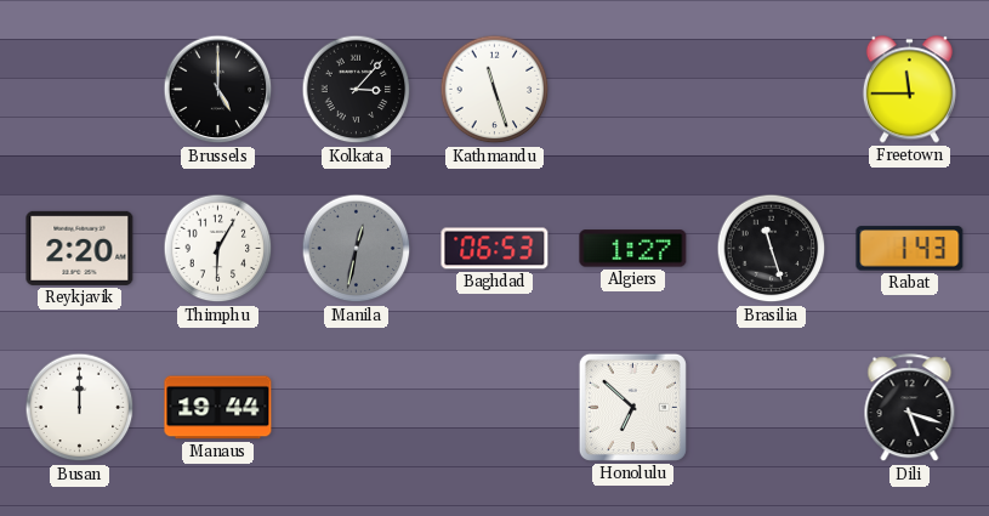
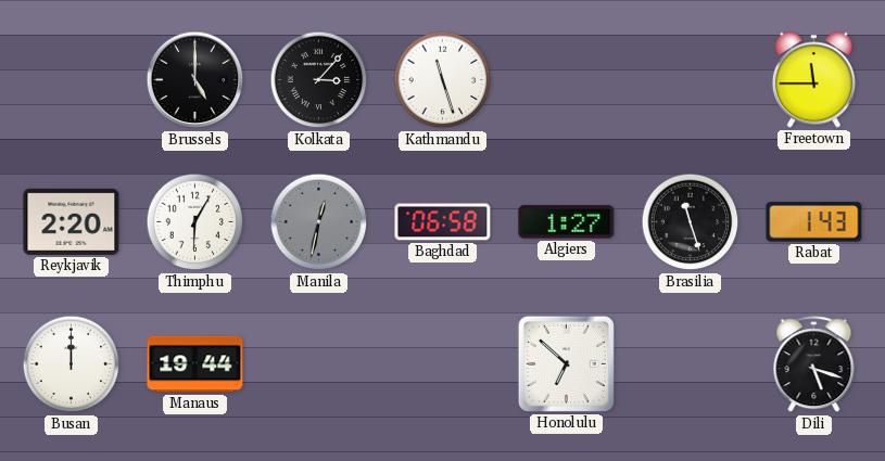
Baghdad: 06:53 -> 06:58
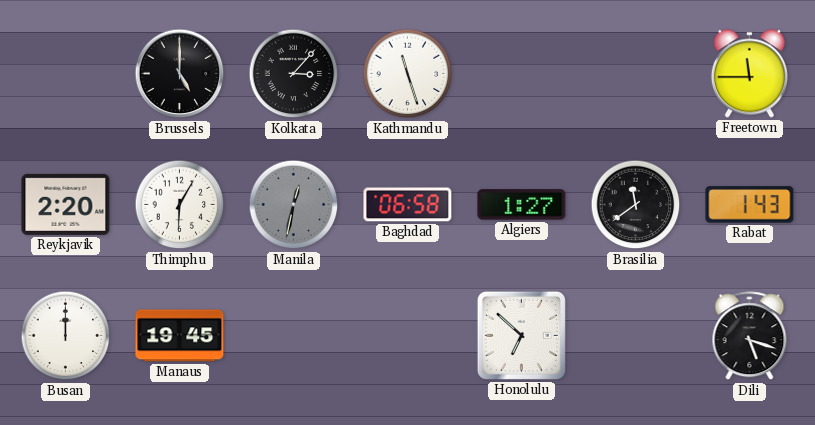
Brasilia: 11:27 -> 11:39
Manaus: 19:44 -> 19:45
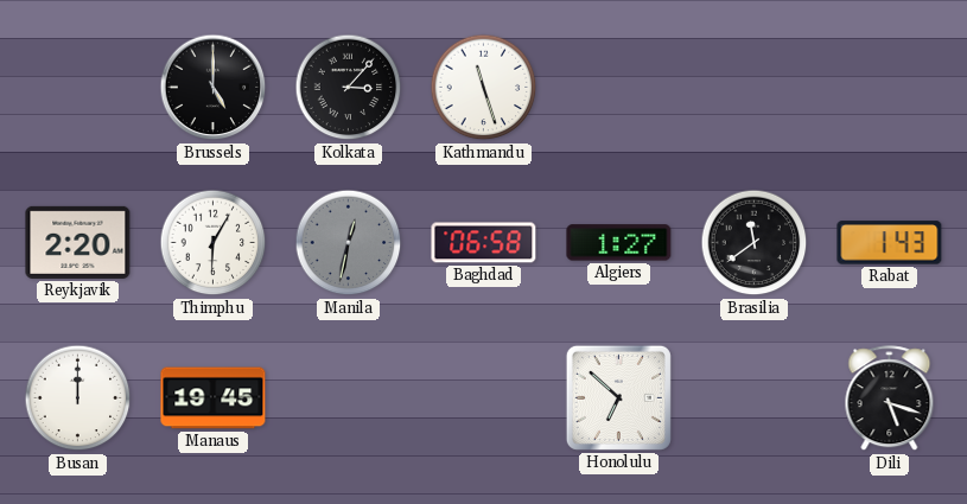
Freetown: 11:45 -> none
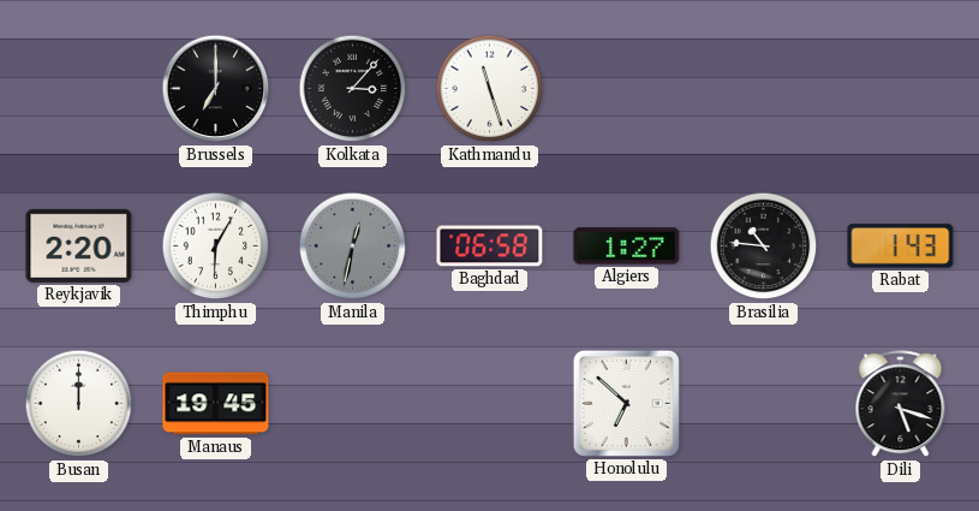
Brussels: 5:00 -> 7:00
Brasilia: 11:39 -> 10:46
